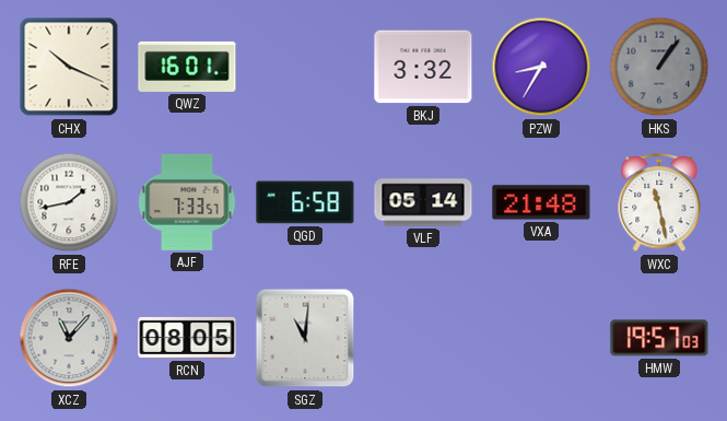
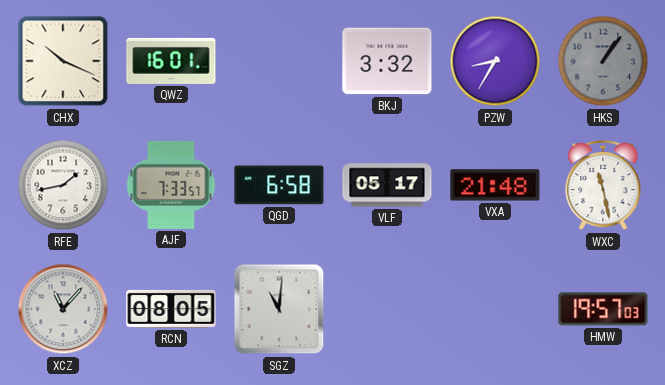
VLF: 05:14 -> 05:17
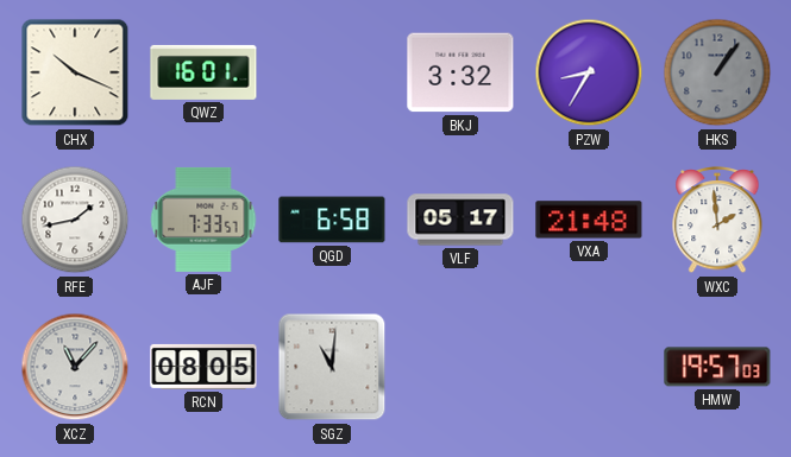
WXC: 11:28 -> 1:59
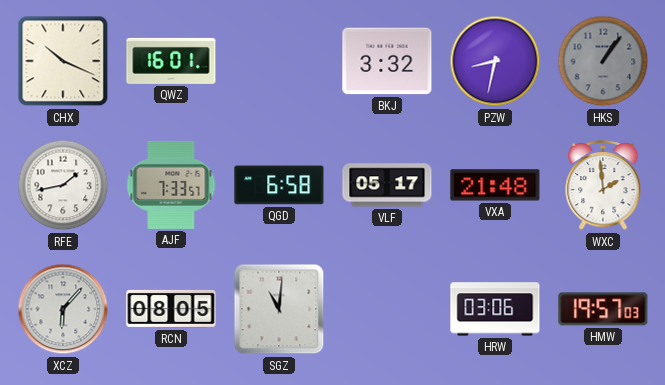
PZW: 8:35 -> 8:32
XCZ: 11:07 -> 6:07
HRW: none -> 03:06
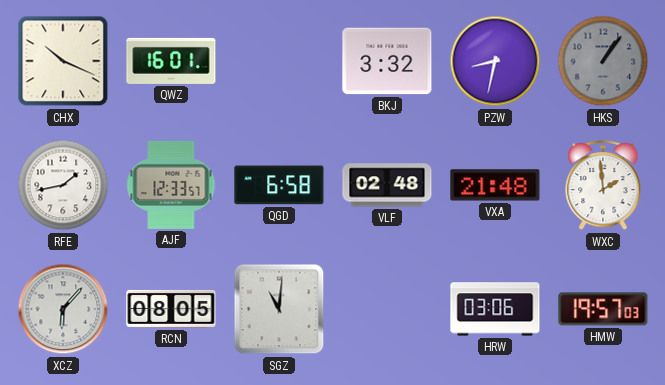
AJF: 7:33 -> 12:33
VLF: 05:17 -> 02:48
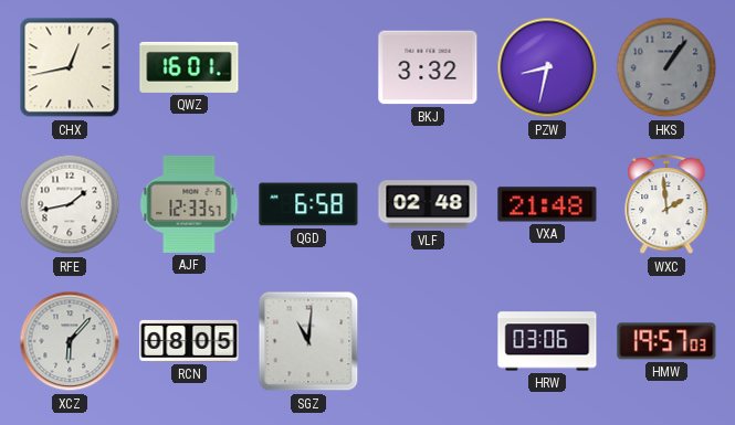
CHX: 10:19 -> 12:43
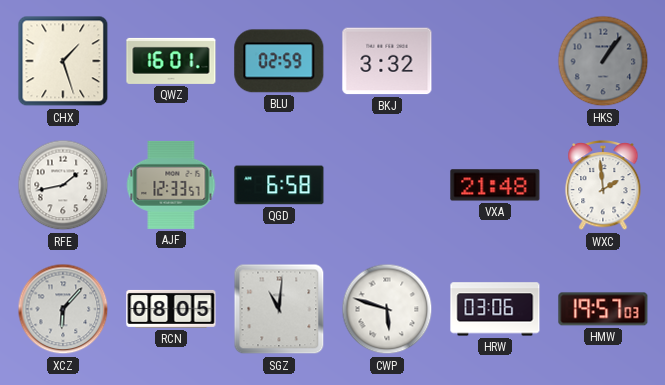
CHX: 12:43 -> 1:27
BLU: none -> 02:59
PZW: 8:32 -> none
VLF: 02:48 -> none
CWP: none -> 5:48
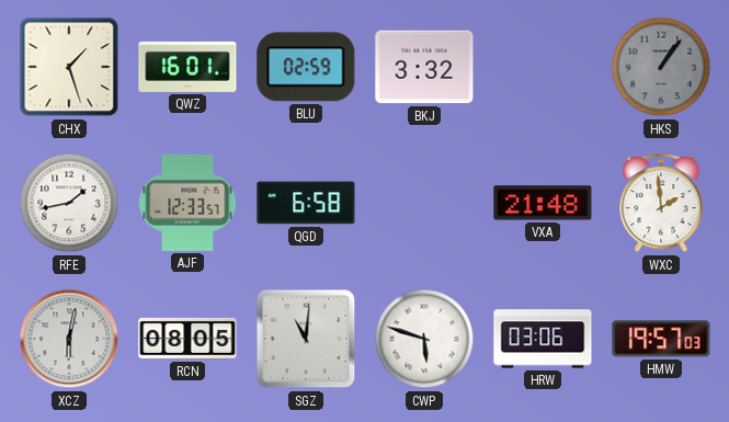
XCZ: 6:07 -> 6:02
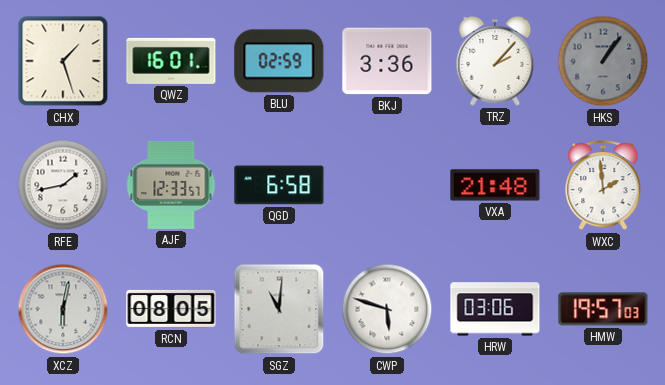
BKJ: 3:32 -> 3:36
TRZ: none -> 2:07
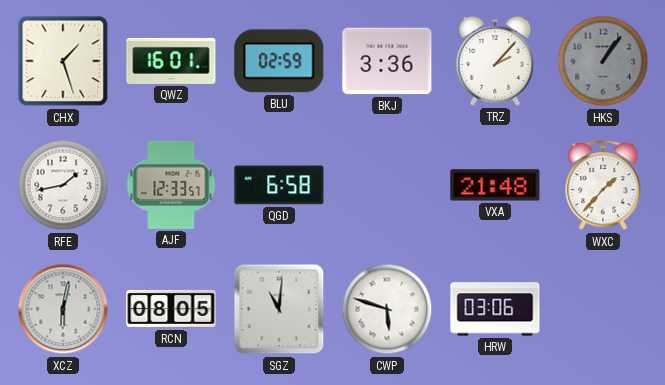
WXC: 1:59 -> 1:37
HMW: 19:57 -> none
